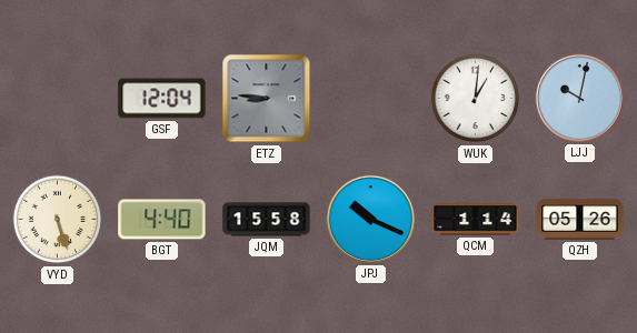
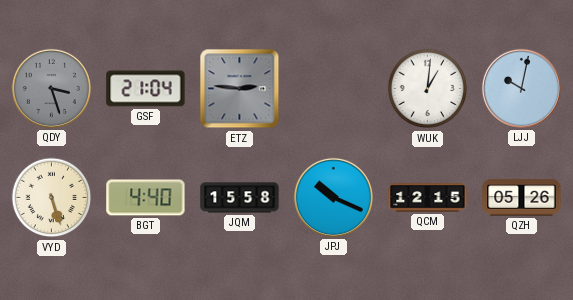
QDY: none -> 3:27
GSF: 12:04 -> 21:04
ETZ: 8:46 -> 2:46
QCM: 1:14 -> 12:15
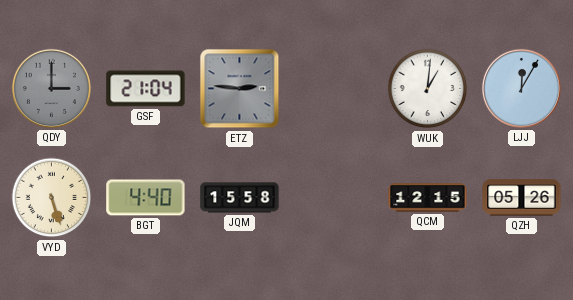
QDY: 3:27 -> 3:00
LJJ: 10:02 -> 12:05
JPJ: 10:19 -> none
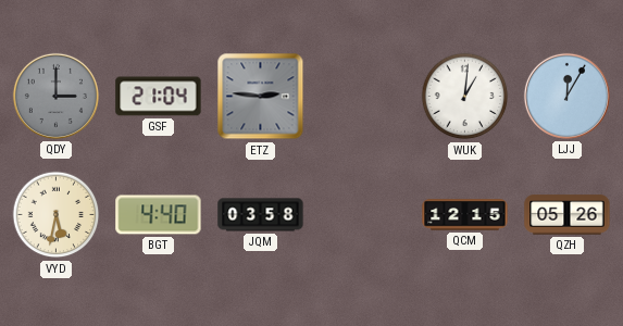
VYD: 5:27 -> 5:32
JQM: 15:58 -> 03:58
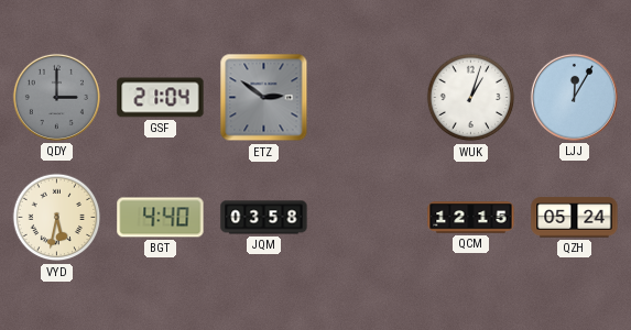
ETZ: 2:46 -> 2:51
WUK: 1:01 -> 1:03
QZH: 05:26 -> 05:24
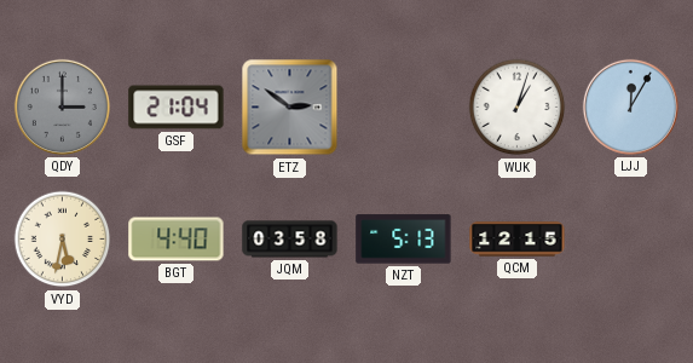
NZT: none -> 5:13
QZH: 05:24 -> none
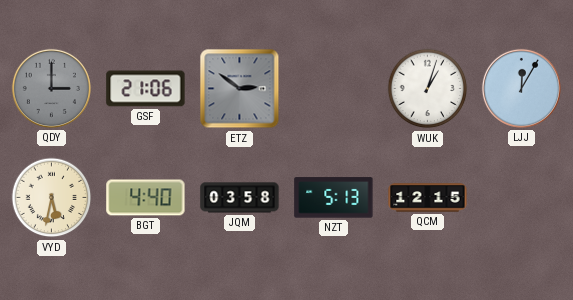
GSF: 21:04 -> 21:06
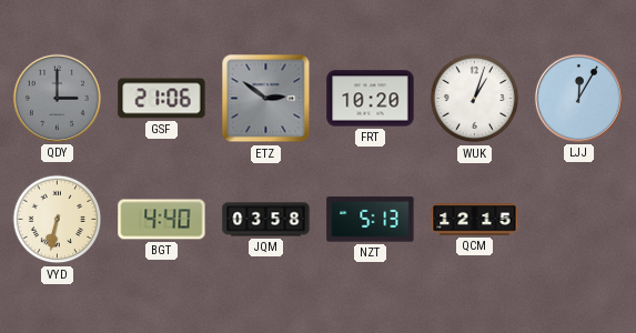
FRT: none -> 10:20
VYD: 5:32 -> 6:32
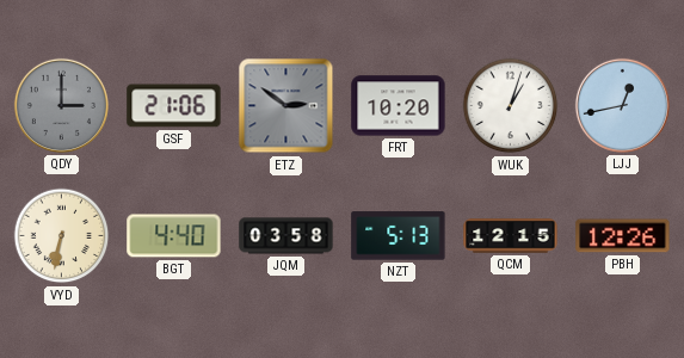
LJJ: 12:05 -> 12:43
PBH: none -> 12:26
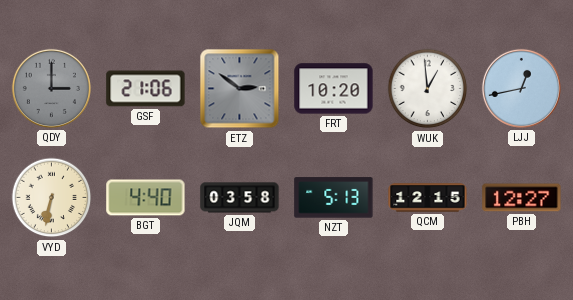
WUK: 1:03 -> 12:59
PBH: 12:26 -> 12:27
